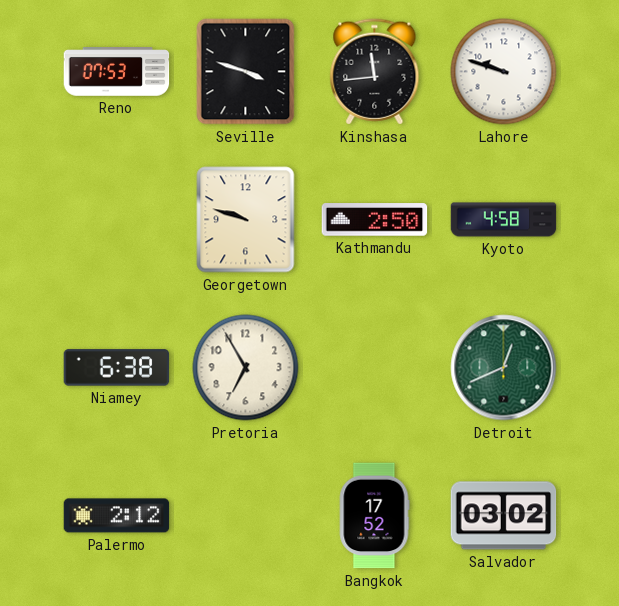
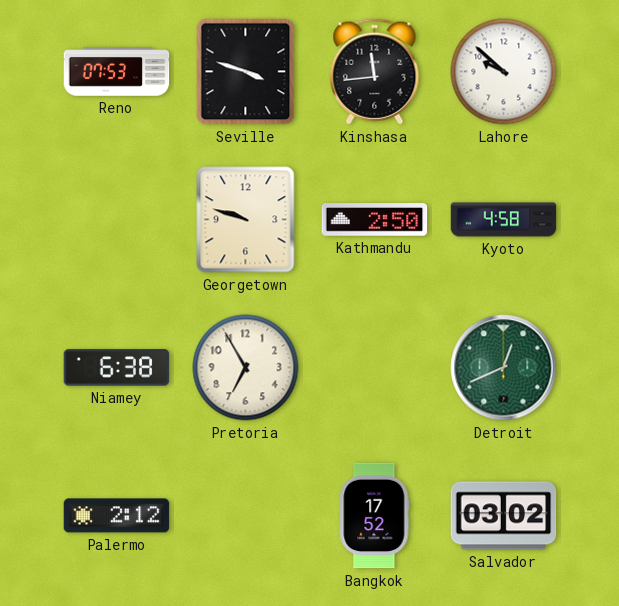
Lahore: 9:48 -> 9:52
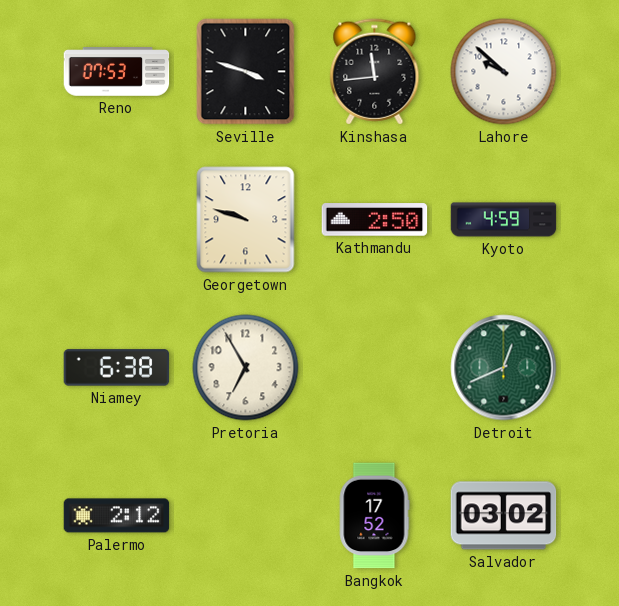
Kyoto: 4:58 -> 4:59
